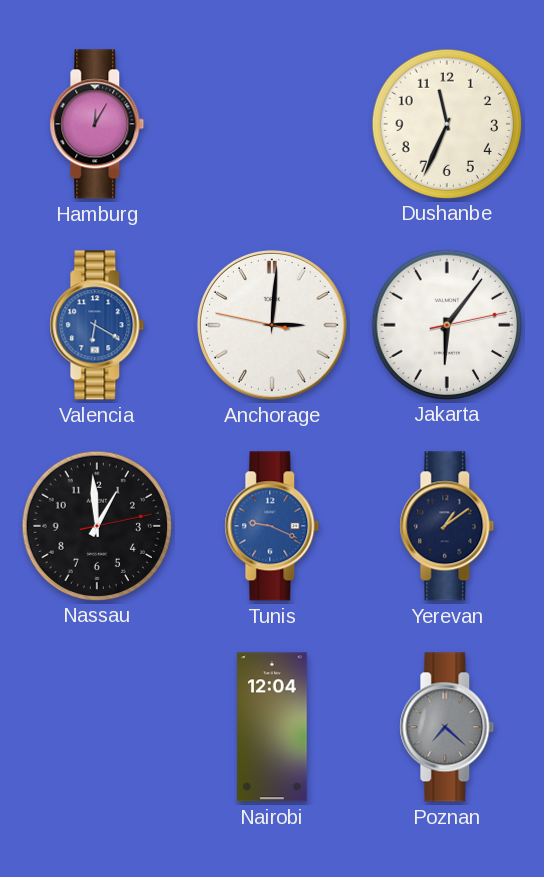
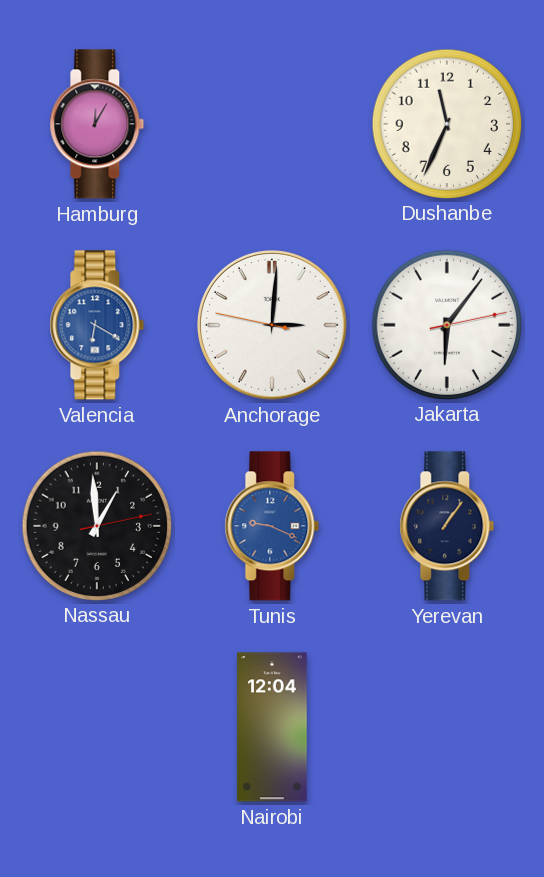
Yerevan: 1:09 -> 1:06
Poznan: 7:22 -> none
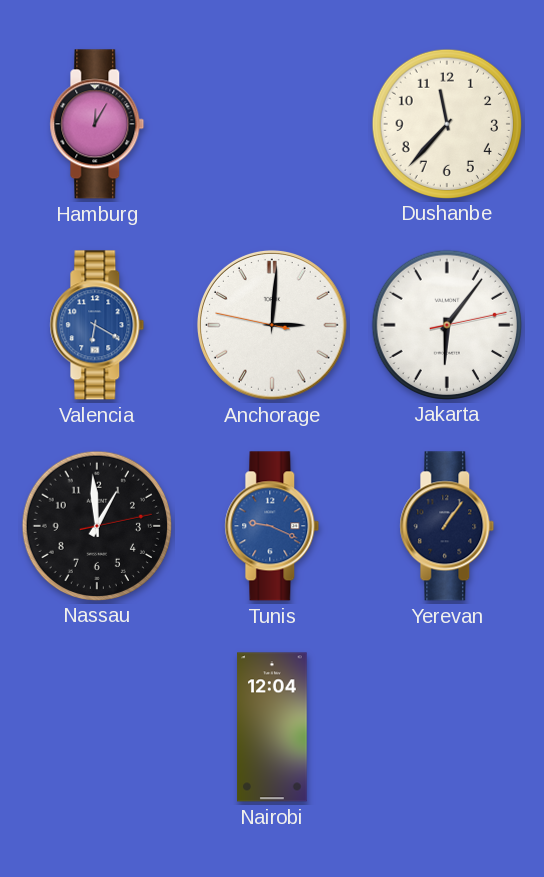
Dushanbe: 11:34 -> 11:37
